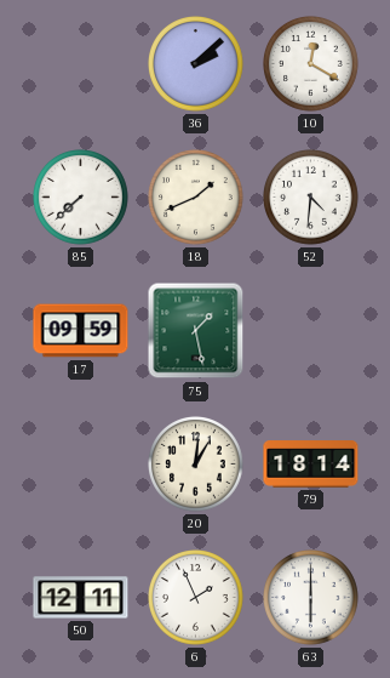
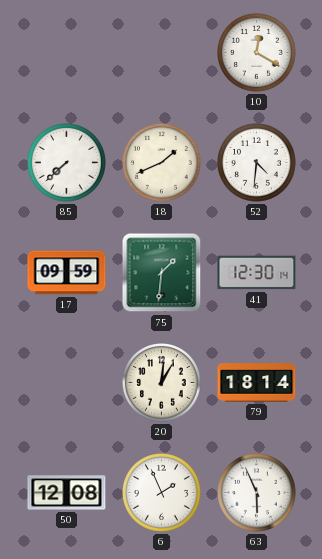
36: 2:08 -> none
75: 1:28 -> 1:31
41: none -> 12:30
50: 12:11 -> 12:08
63: 6:00 -> 5:56
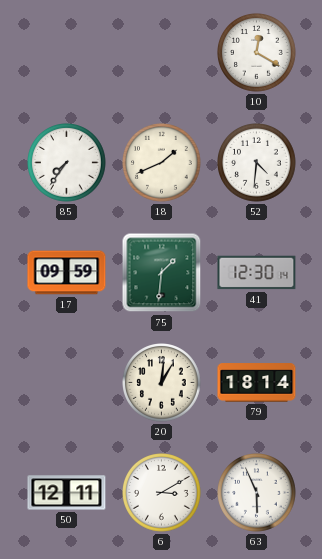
85: 7:38 -> 7:36
50: 12:08 -> 12:11
6: 1:56 -> 3:10
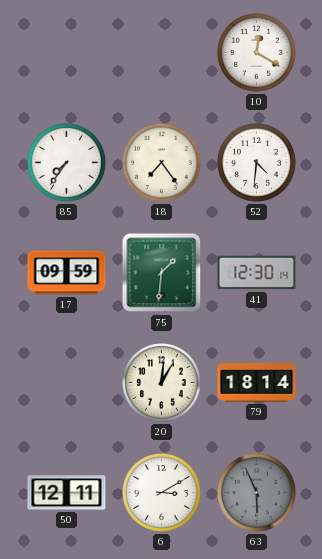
18: 1:41 -> 7:24
63 dial: white -> grey
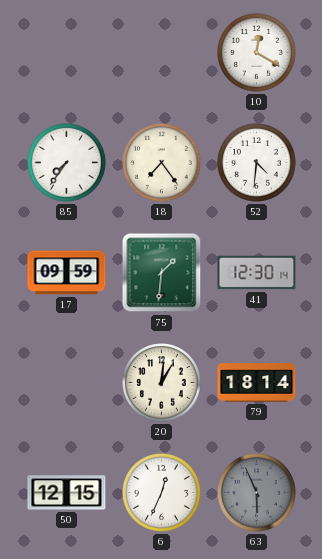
50: 12:11 -> 12:15
6: 3:10 -> 12:34
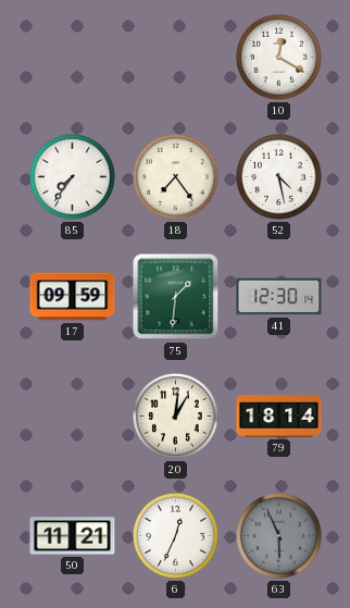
52: 4:31 -> 4:28
50: 12:15 -> 11:21
